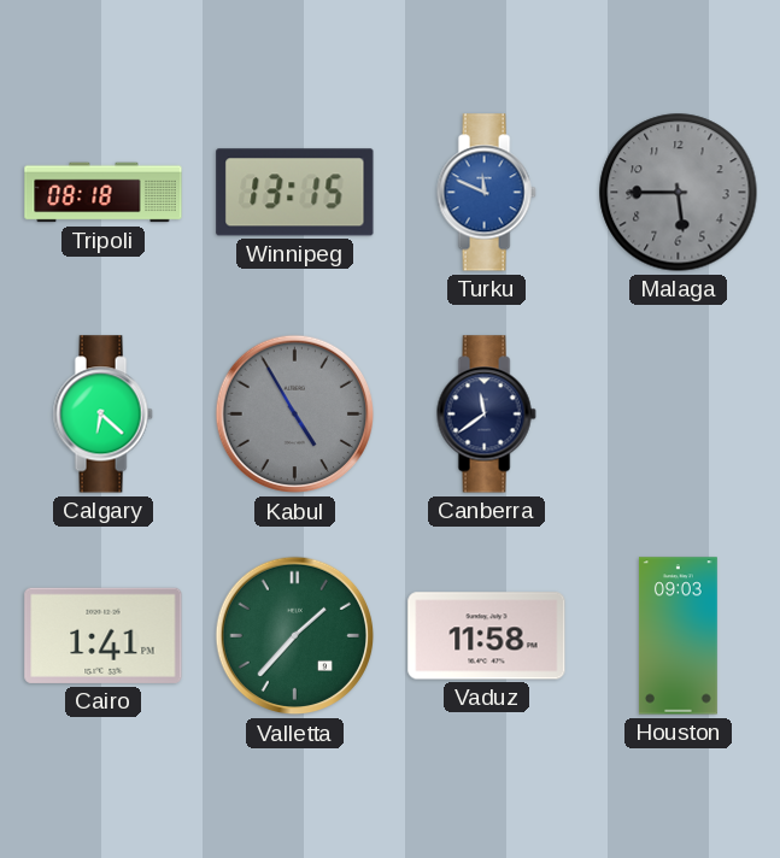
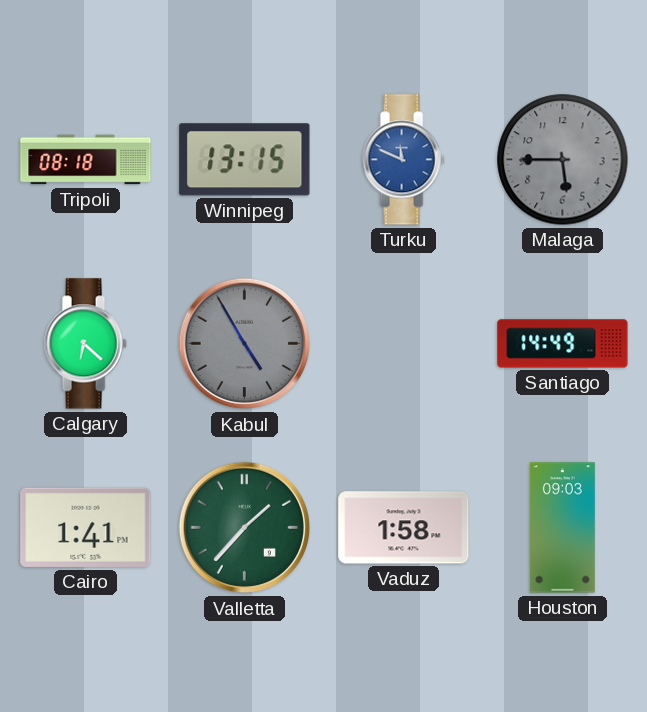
Canberra: 11:39 -> none
Santiago: none -> 14:49
Vaduz: 11:58 -> 1:58
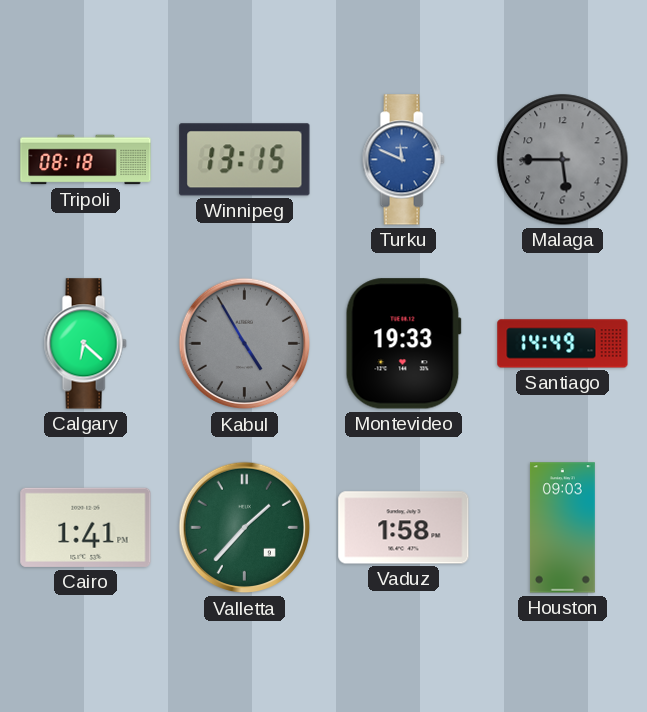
Montevideo: none -> 19:33
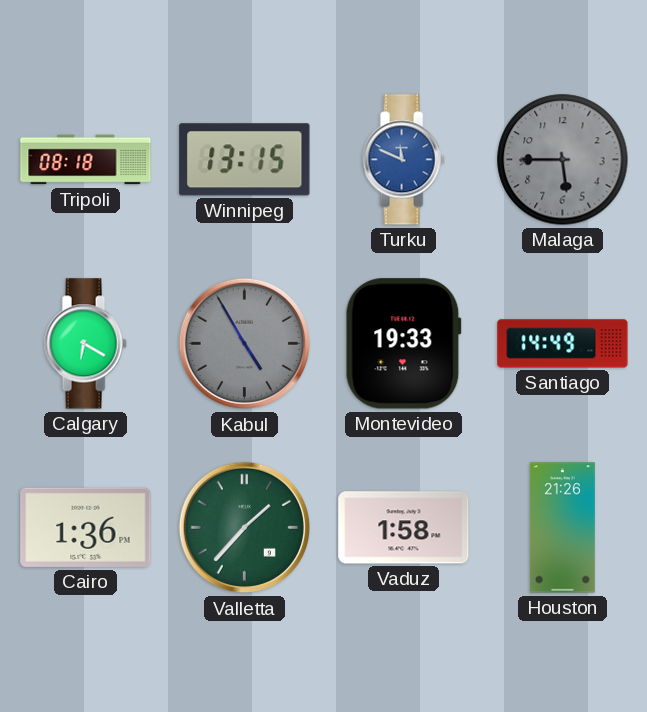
Calgary: 6:22 -> 6:20
Cairo: 1:41 -> 1:36
Houston: 09:03 -> 21:26
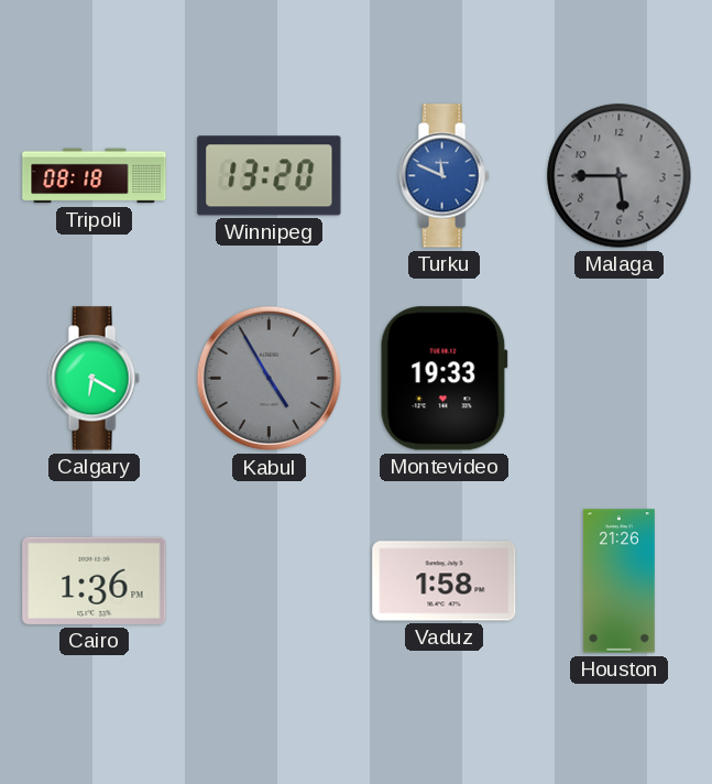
Winnipeg: 13:15 -> 13:20
Santiago: 14:49 -> none
Valletta: 1:37 -> none
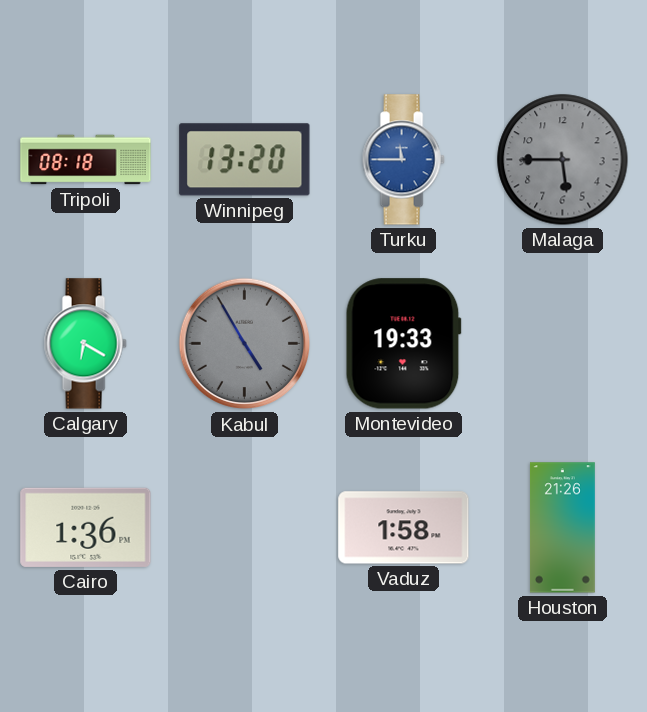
Turku: 11:49 -> 11:45
